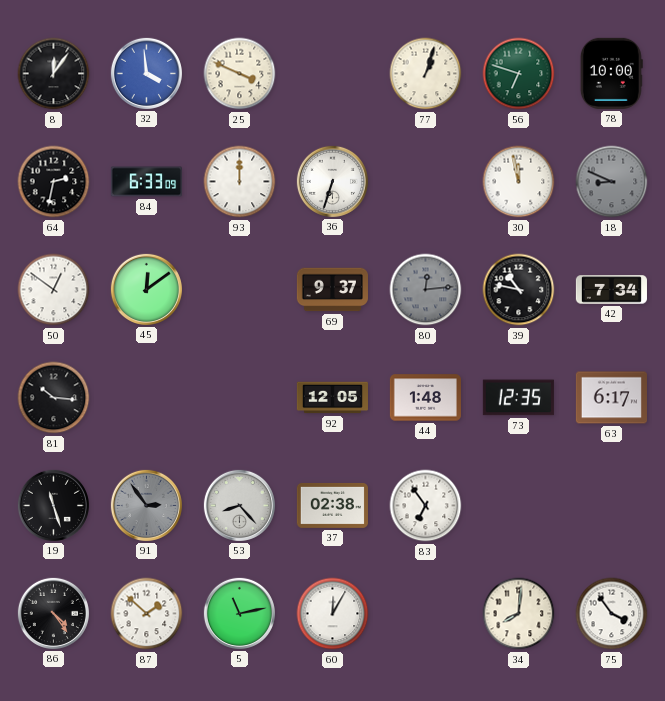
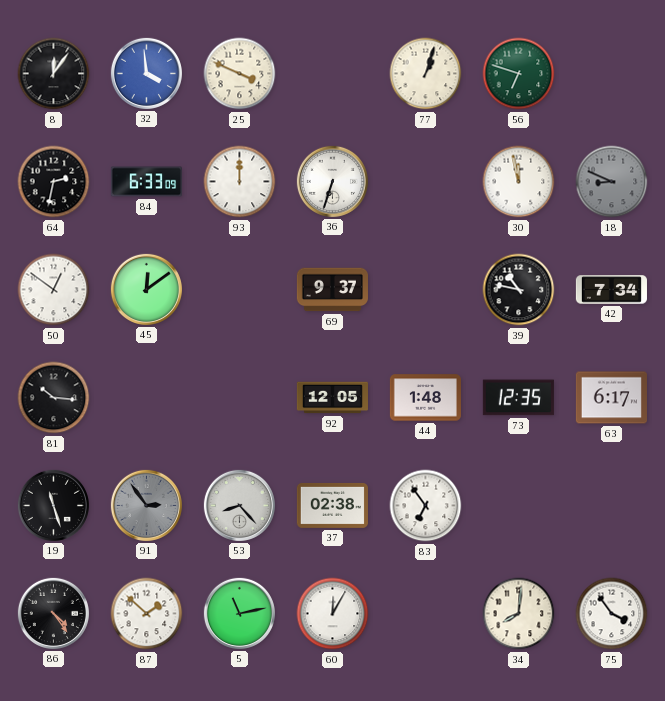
78: 10:00 -> none
80: 12:14 -> none
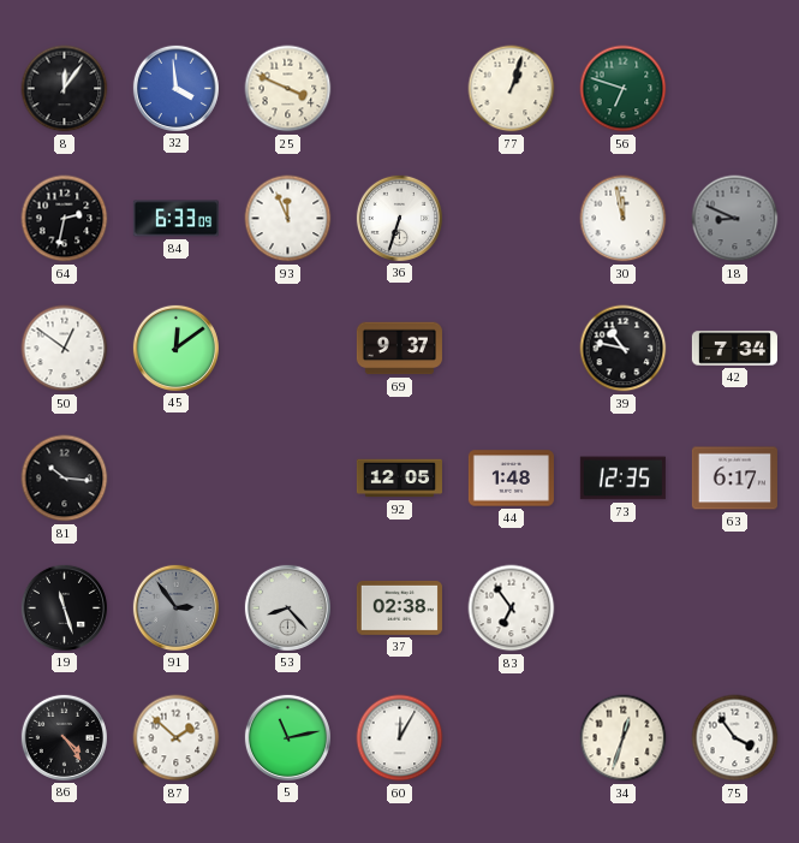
93: 12:00 -> 11:56
34: 8:01 -> 12:33
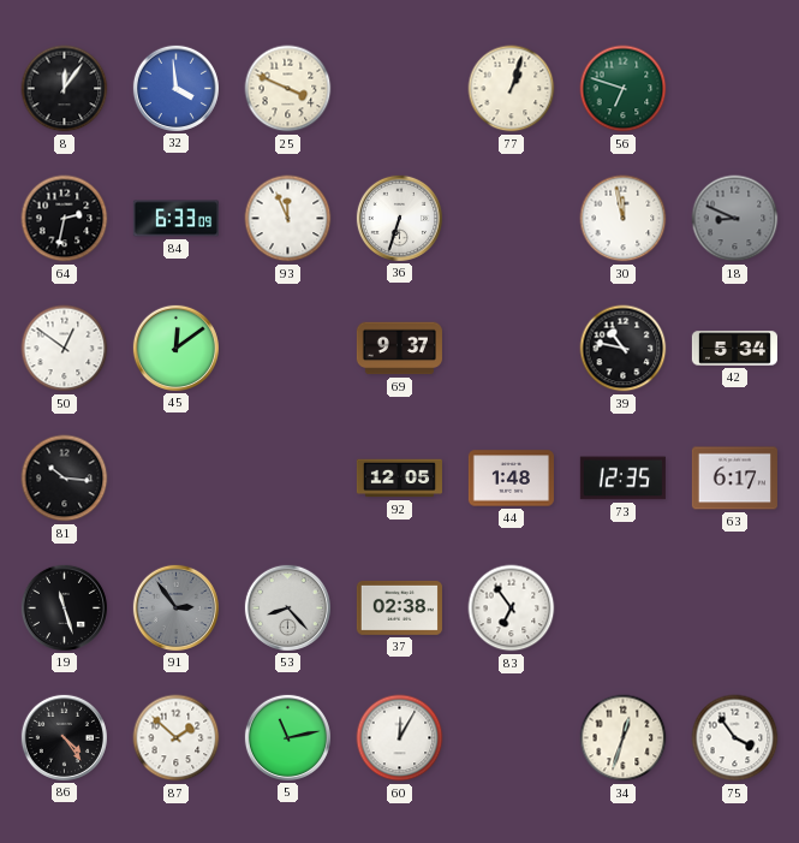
42: 7:34 -> 5:34
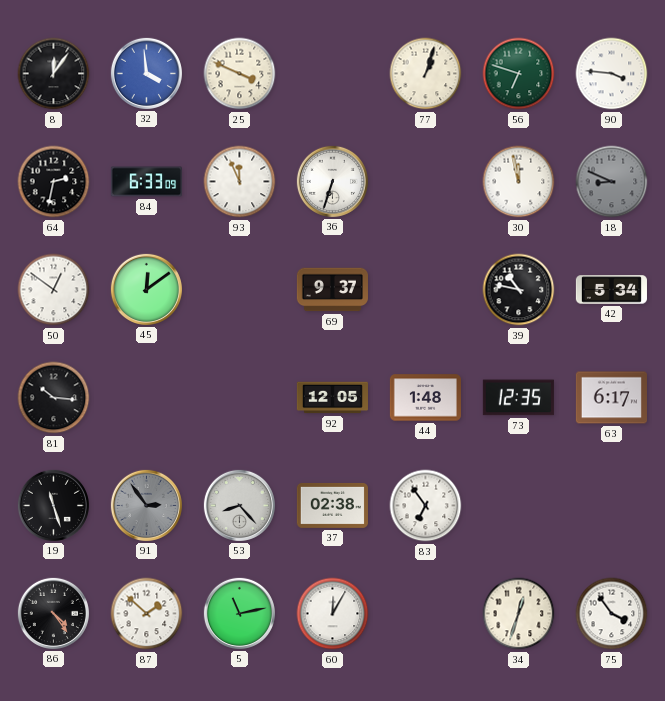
90: none -> 3:46
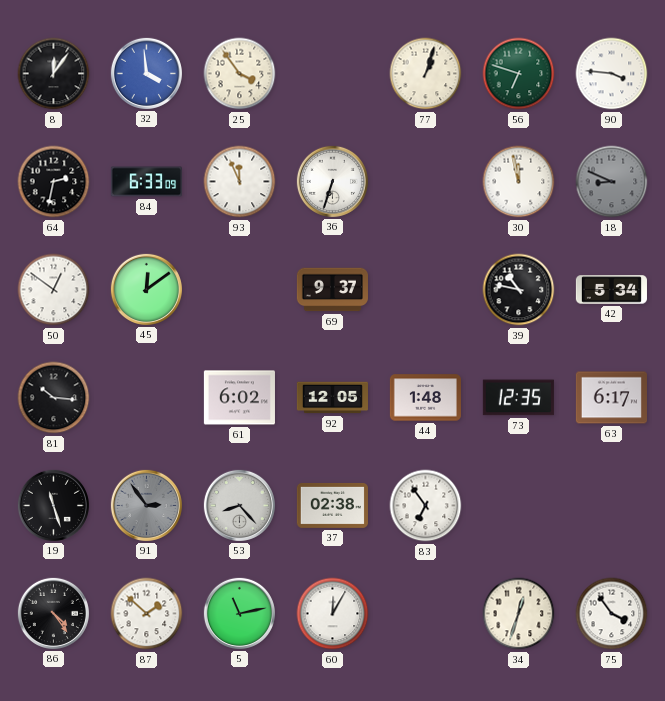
25: 3:49 -> 3:54
61: none -> 6:02
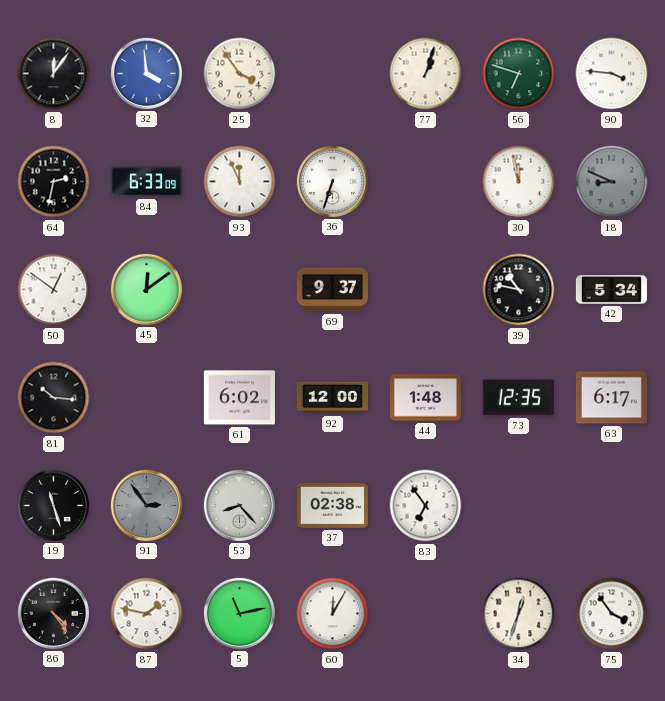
92: 12:05 -> 12:00
87: 1:52 -> 1:47
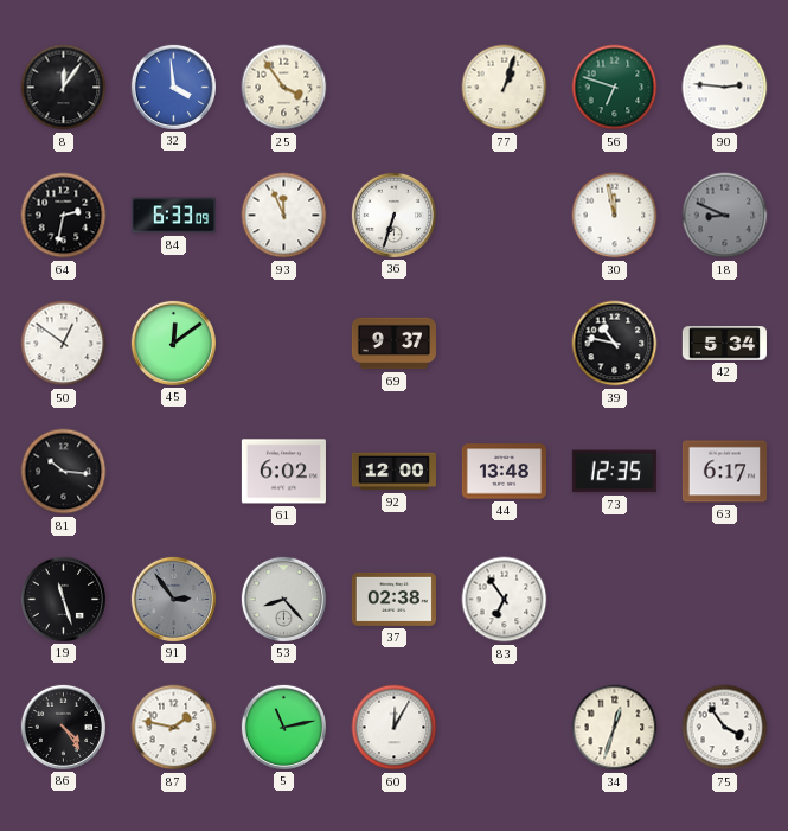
90: 3:46 -> 2:46
44: 1:48 -> 13:48
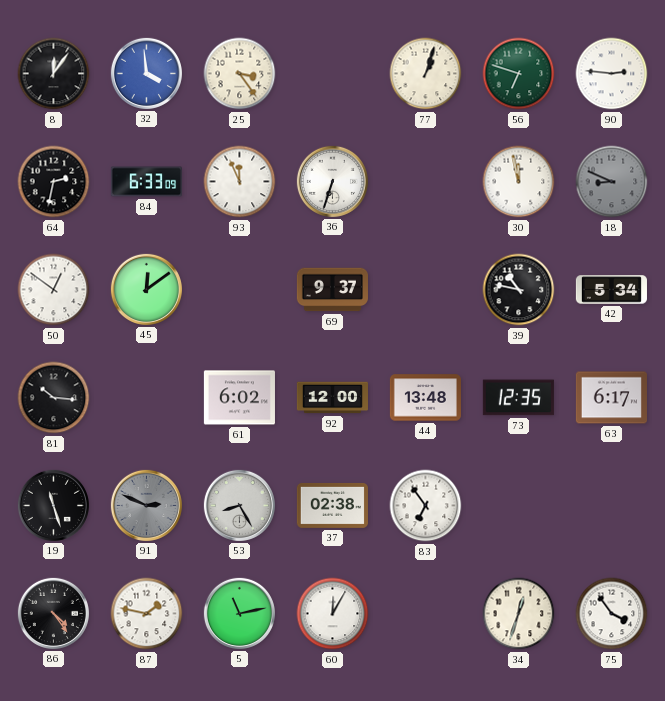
25: 3:54 -> 3:24
91: 2:54 -> 2:49
53: 8:23 -> 8:25
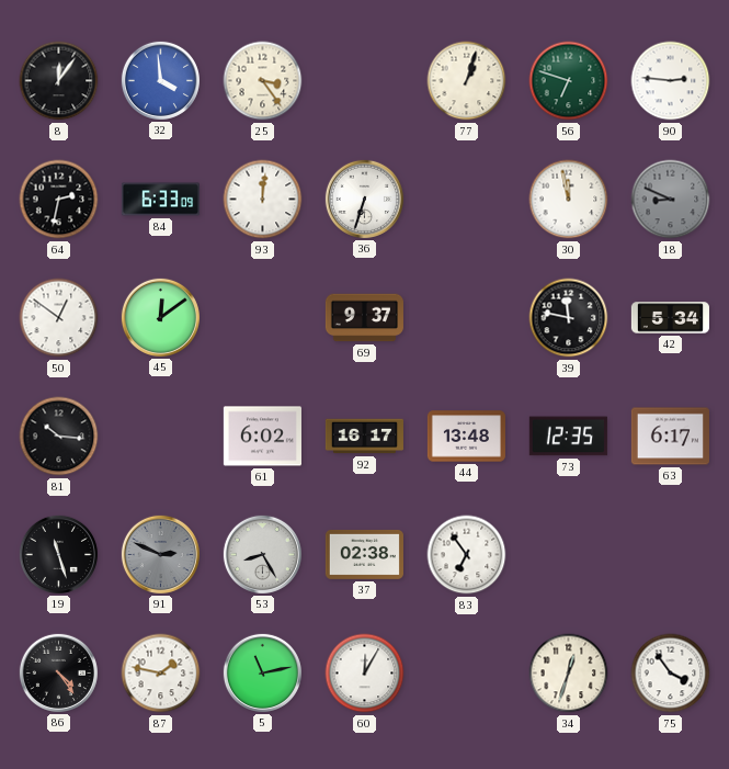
93: 11:56 -> 12:01
39: 10:47 -> 11:47
92: 12:00 -> 16:17
